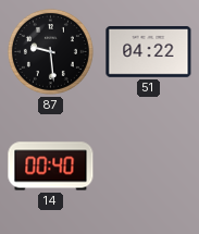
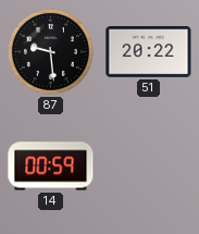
51: 04:22 -> 20:22
14: 00:40 -> 00:59
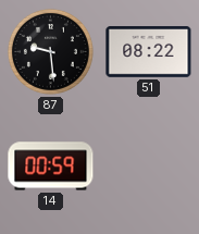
51: 20:22 -> 08:22
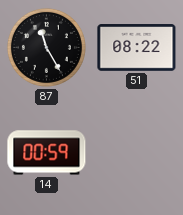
87: 9:29 -> 11:25
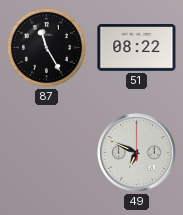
14: 00:59 -> none
49: none -> 6:49
